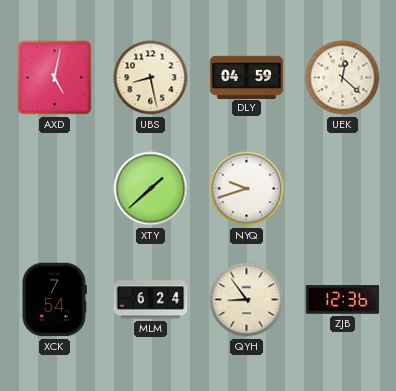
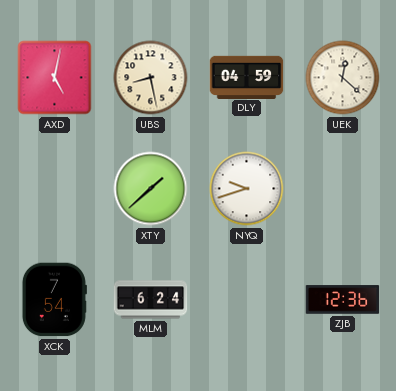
QYH: 8:54 -> none
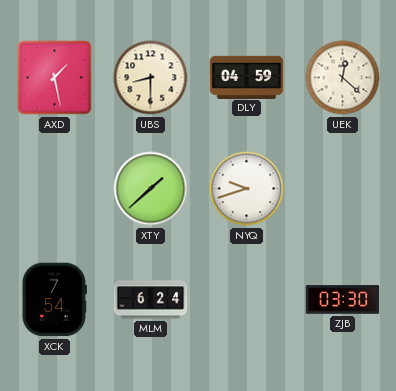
AXD: 5:02 -> 1:28
UBS: 8:28 -> 8:30
ZJB: 12:36 -> 03:30
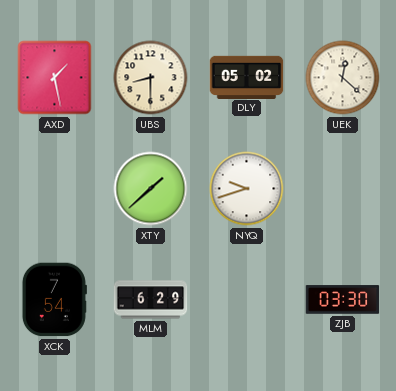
DLY: 04:59 -> 05:02
MLM: 6:24 -> 6:29
